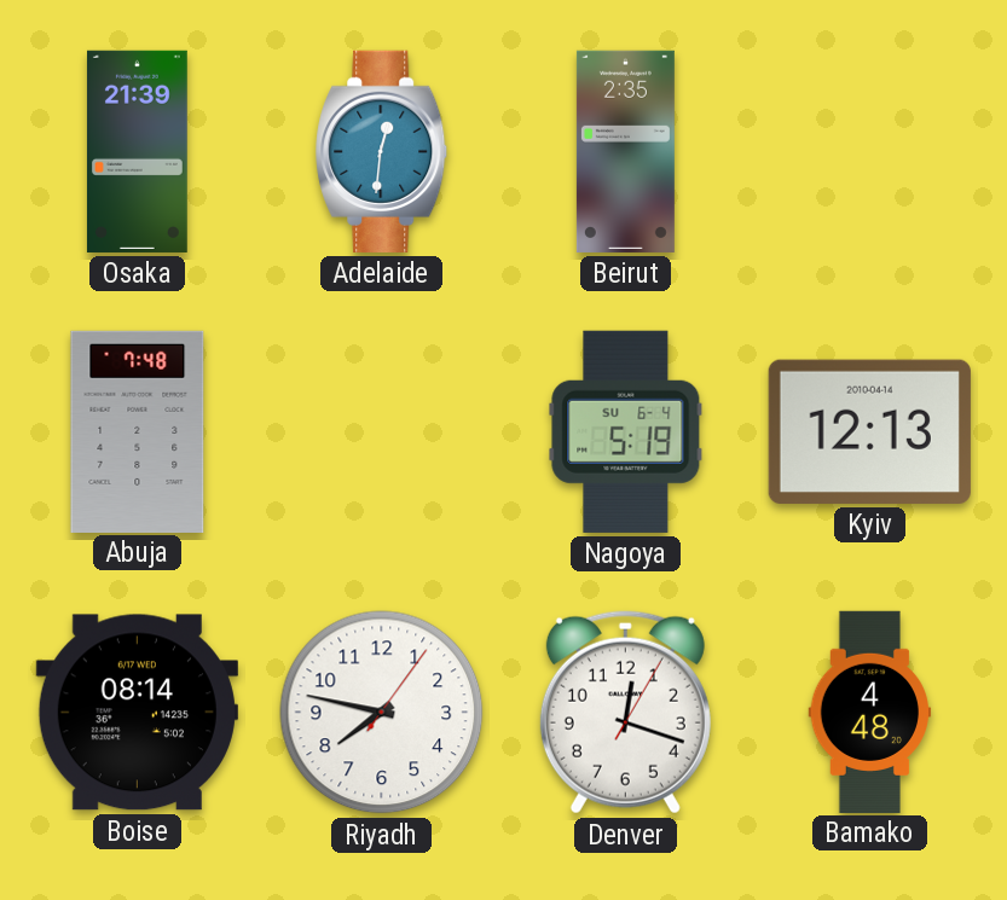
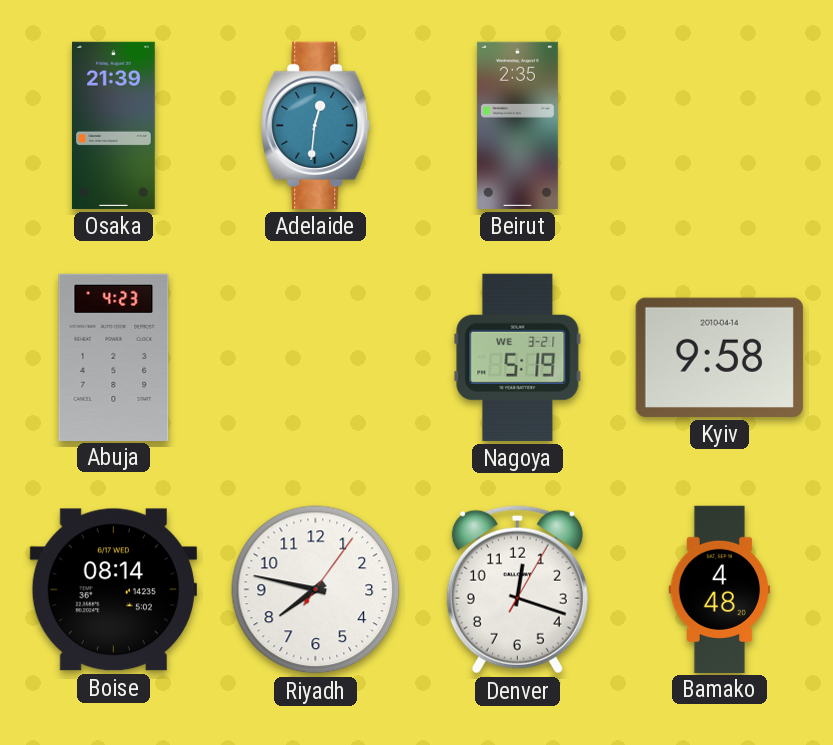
Abuja: 7:48 -> 4:23
Nagoya date: SU 6-4 -> WE 3-21
Kyiv: 12:13 -> 9:58
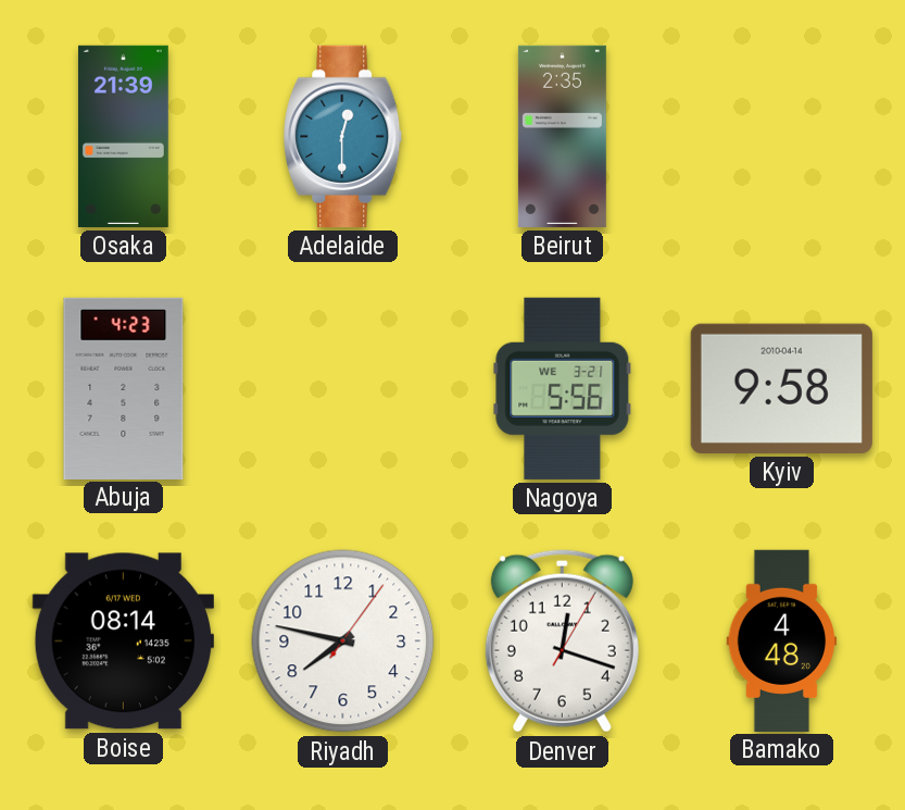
Adelaide: 12:31 -> 12:30
Nagoya: 5:19 -> 5:56
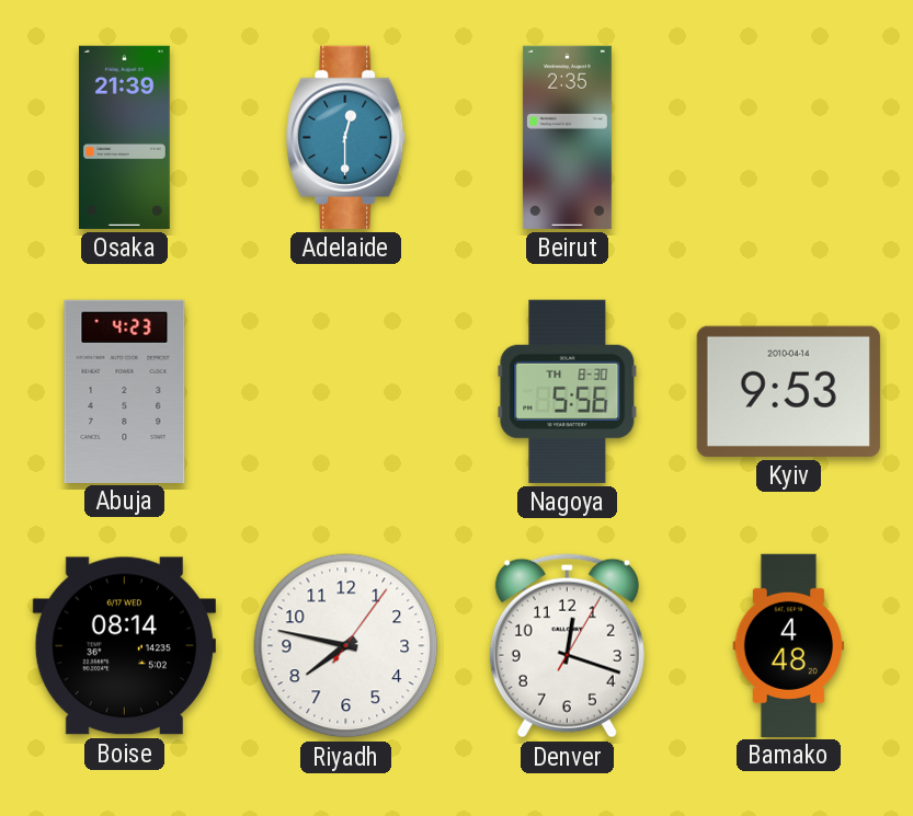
Nagoya date: WE 3-21 -> TH 8-30
Kyiv: 9:58 -> 9:53
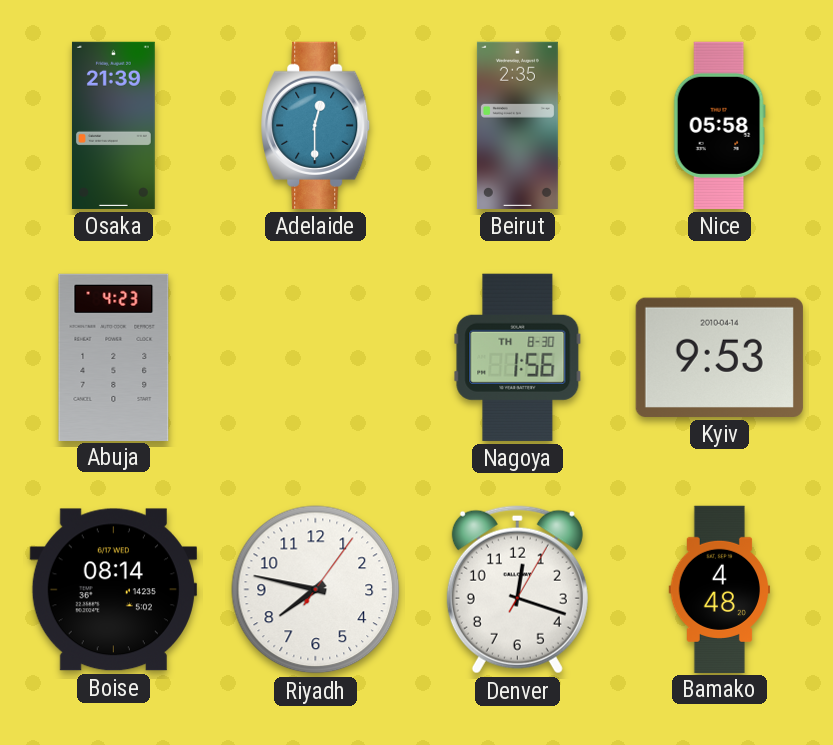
Nice: none -> 05:58
Nagoya: 5:56 -> 1:56
